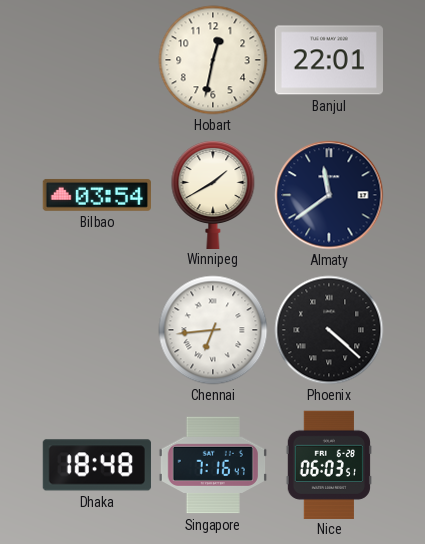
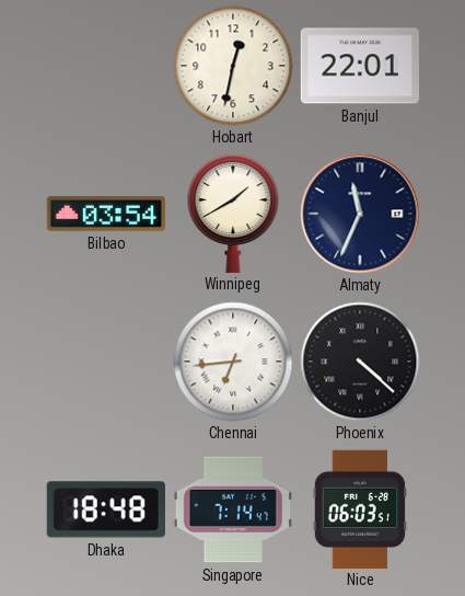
Almaty: 11:39 -> 11:34
Singapore: 7:16 -> 7:14
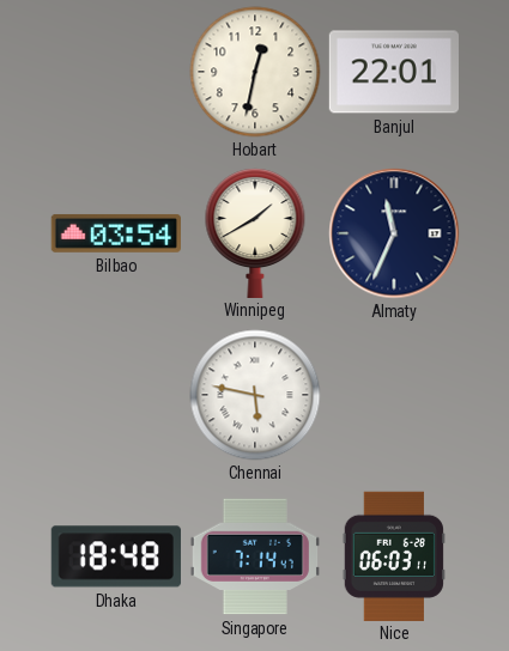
Chennai: 6:44 -> 5:47
Phoenix: 4:22 -> none
Nice: 06:03:51 -> 06:03:11
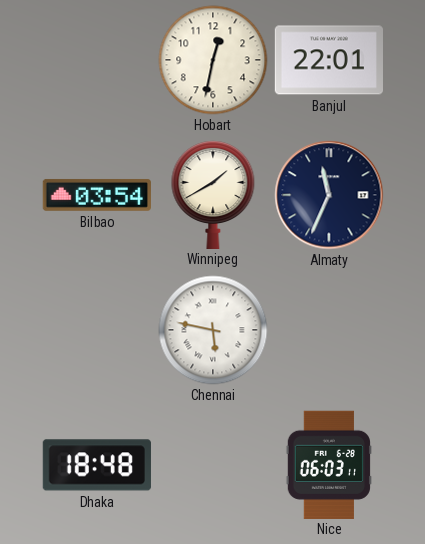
Singapore: 7:14 -> none
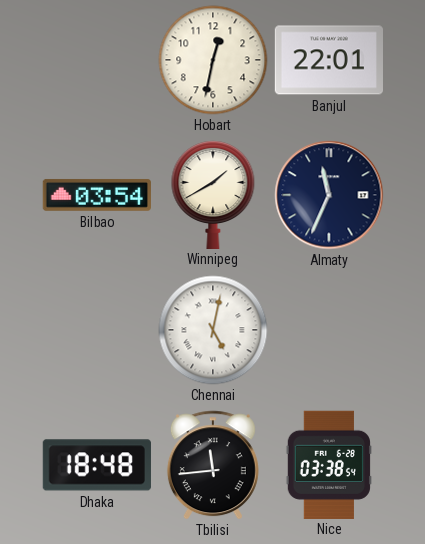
Chennai: 5:47 -> 5:02
Tbilisi: none -> 11:44
Nice: 06:03 -> 03:38
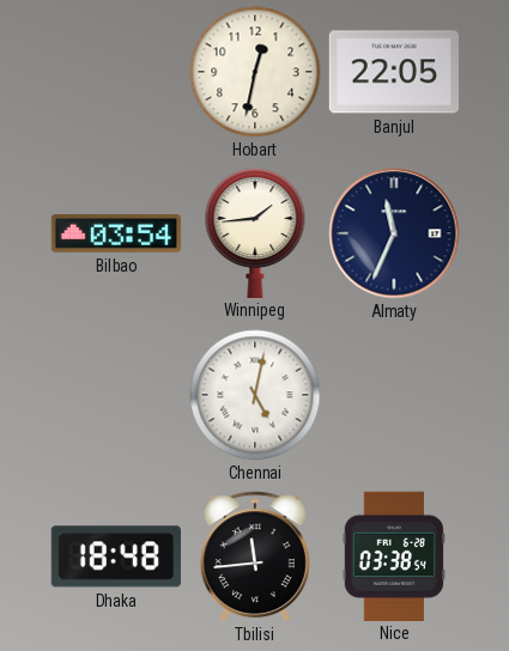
Banjul: 22:01 -> 22:05
Winnipeg: 1:40 -> 1:44
